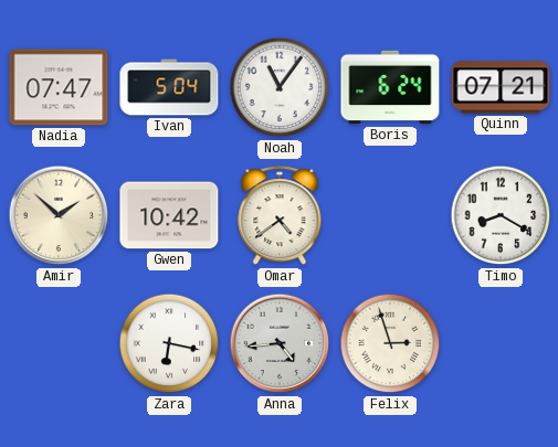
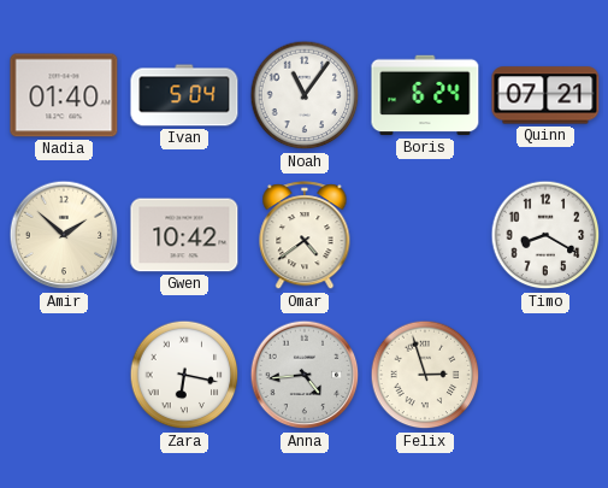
Nadia: 07:47 -> 01:40
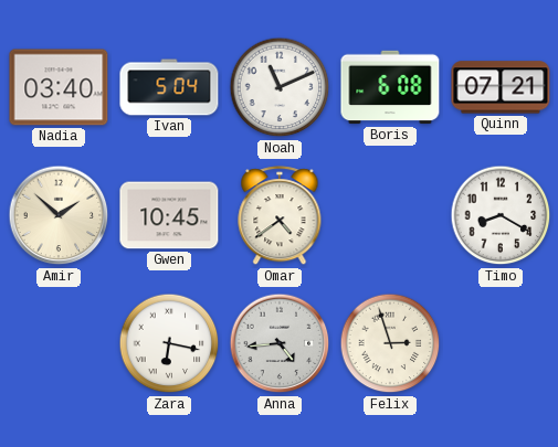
Nadia: 01:40 -> 03:40
Noah: 11:06 -> 11:11
Boris: 6:24 -> 6:08
Gwen: 10:42 -> 10:45
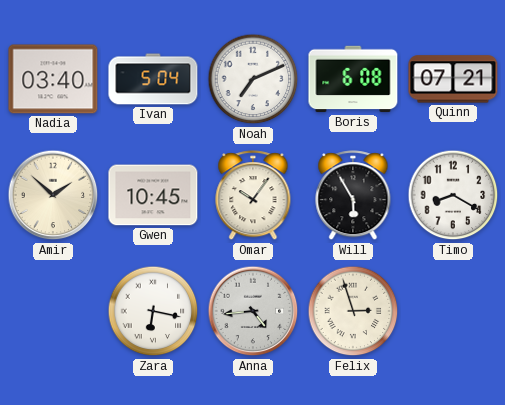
Noah: 11:11 -> 7:11
Omar: 4:39 -> 10:06
Will: none -> 5:55
